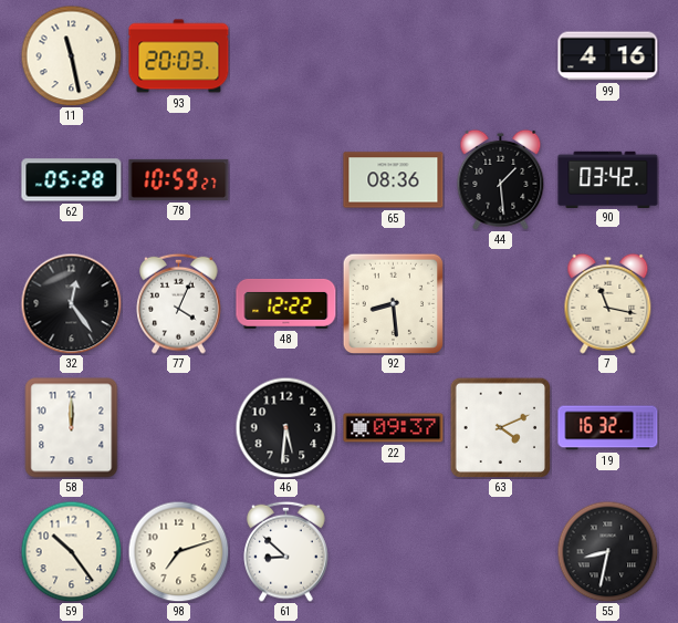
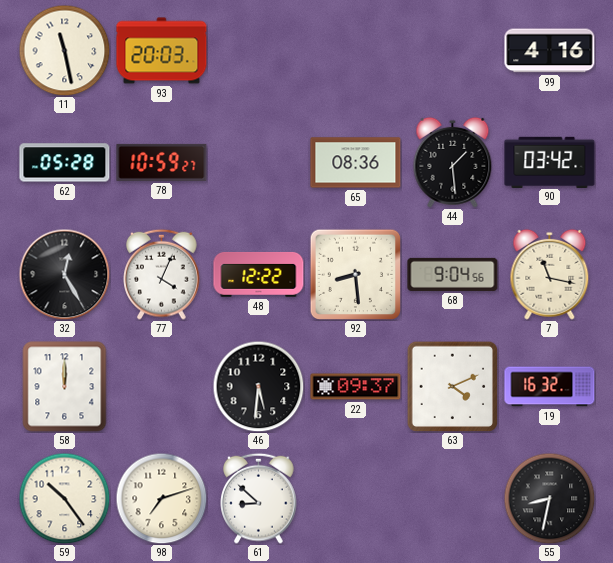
32: 12:24 -> 12:25
68: none -> 9:04
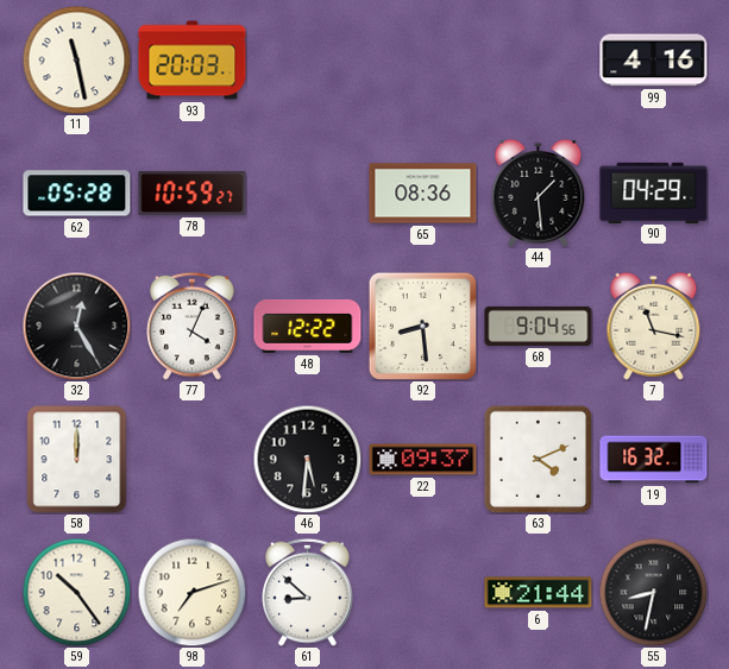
90: 03:42 -> 04:29
6: none -> 21:44
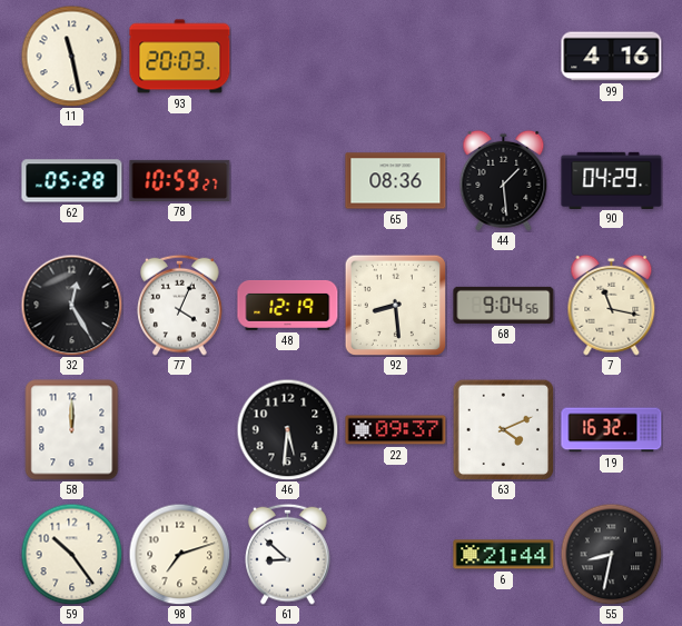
48: 12:22 -> 12:19
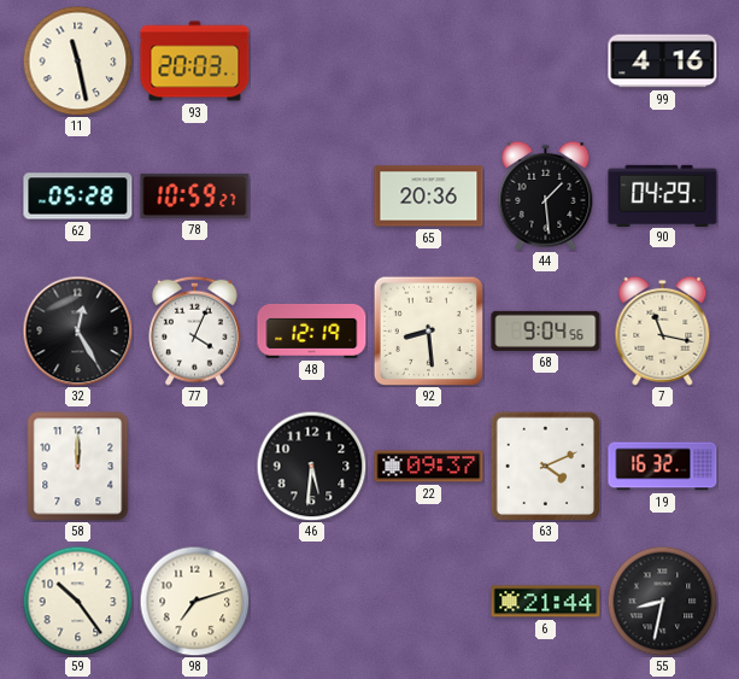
65: 08:36 -> 20:36
61: 8:52 -> none
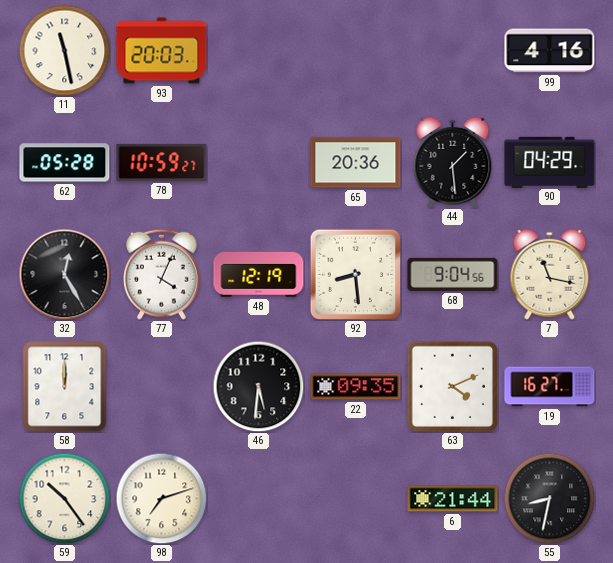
22: 09:37 -> 09:35
19: 16:32 -> 16:27
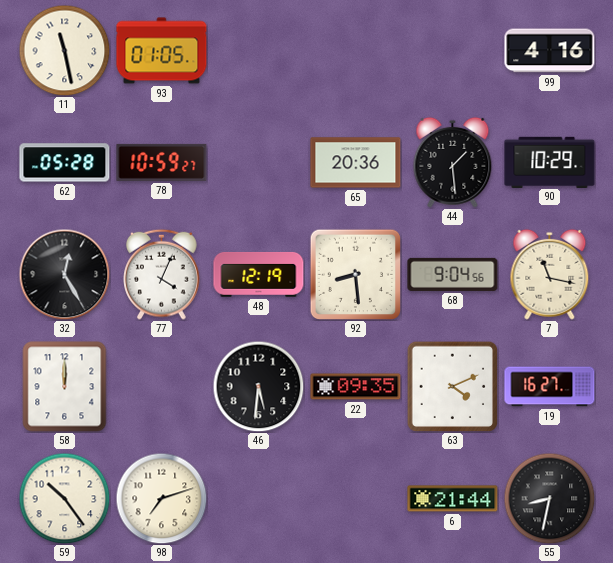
93: 20:03 -> 01:05
90: 04:29 -> 10:29
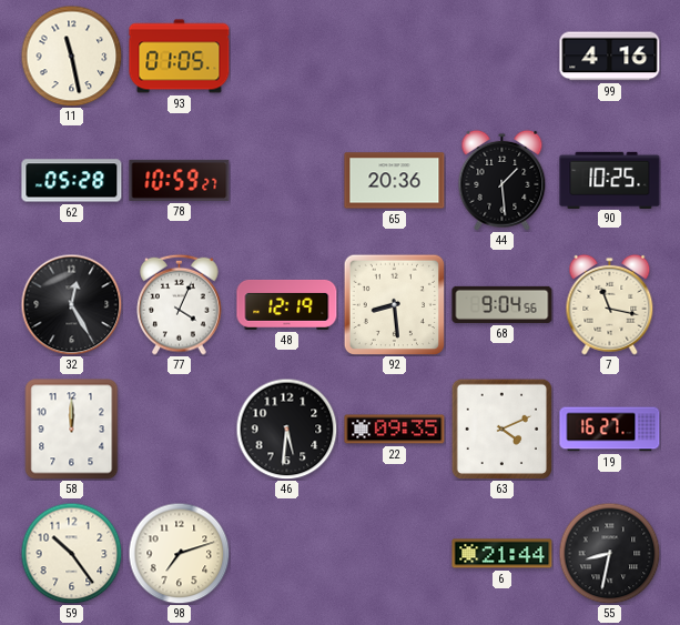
90: 10:29 -> 10:25
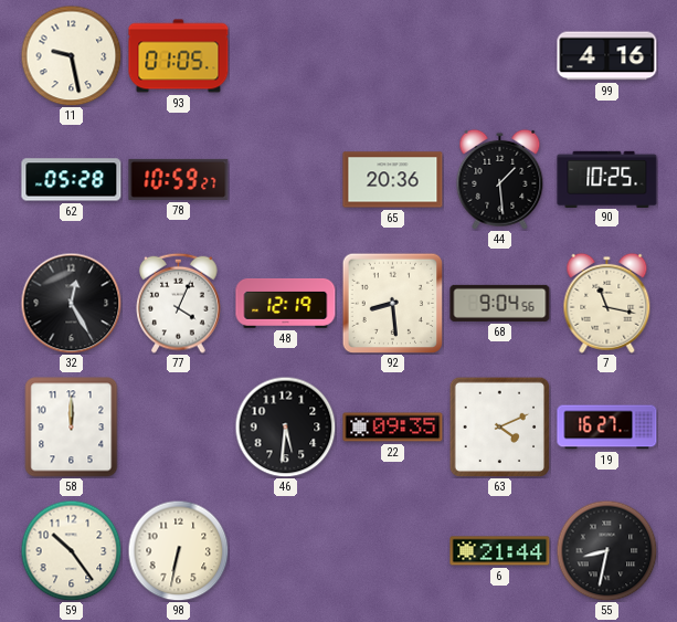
11: 11:28 -> 9:28
98: 7:12 -> 6:32
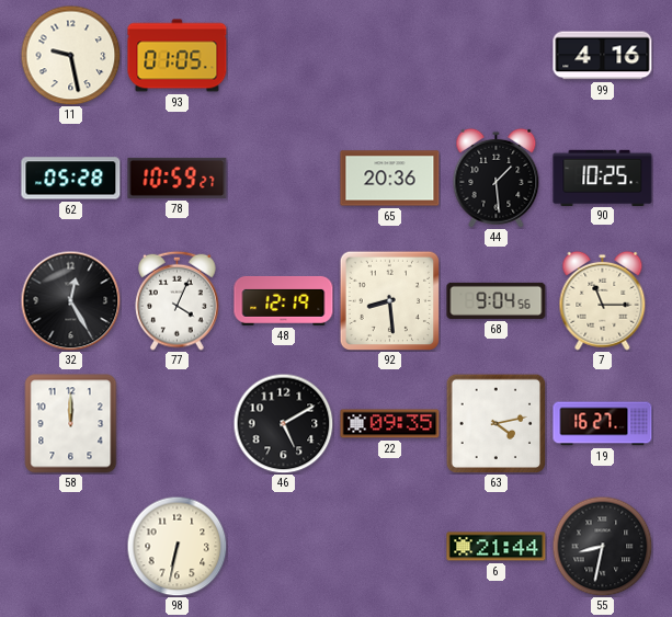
7: 11:17 -> 11:15
46: 5:31 -> 5:10
63: 4:11 -> 4:13
59: 10:24 -> none
